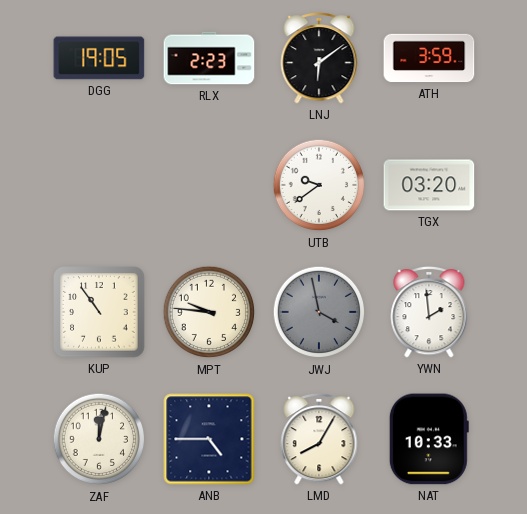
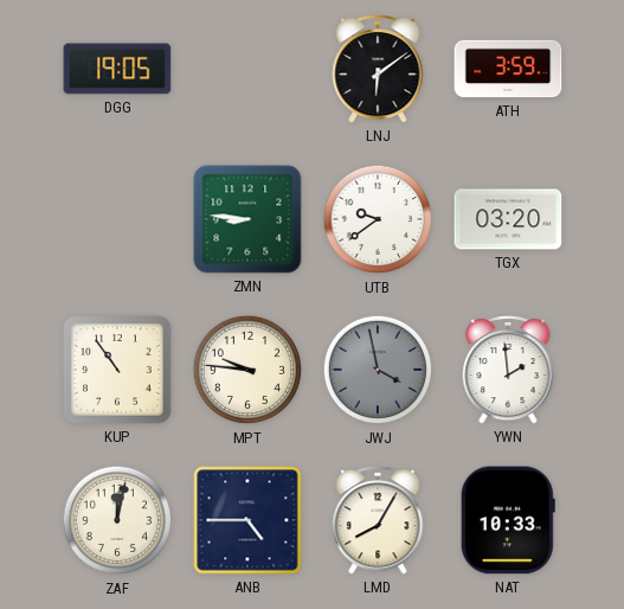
RLX: 2:23 -> none
ZMN: none -> 8:46
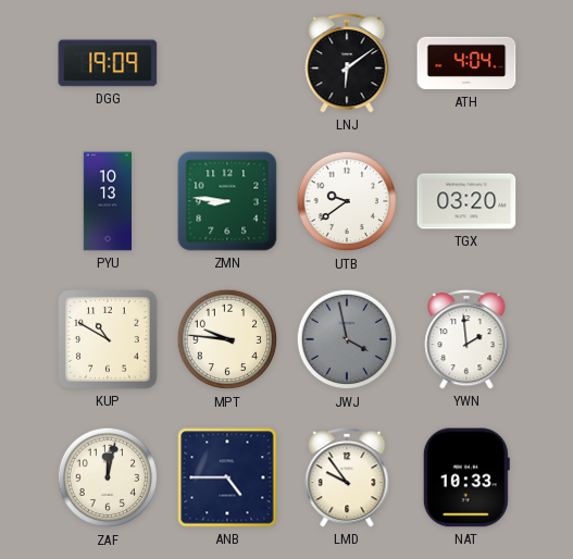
DGG: 19:05 -> 19:09
ATH: 3:59 -> 4:04
PYU: none -> 10:13
KUP: 10:54 -> 10:50
LMD: 8:05 -> 9:54
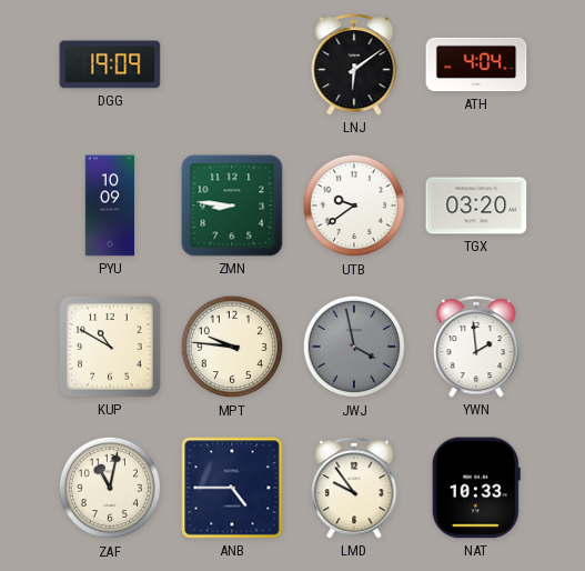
PYU: 10:13 -> 10:09
ZAF: 12:02 -> 11:02
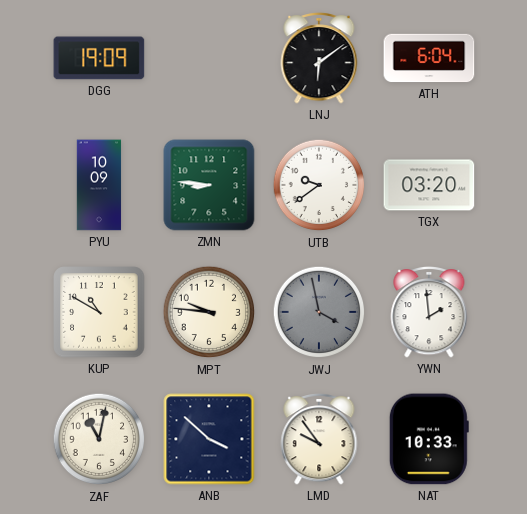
ATH: 4:04 -> 6:04
ANB: 4:45 -> 3:52
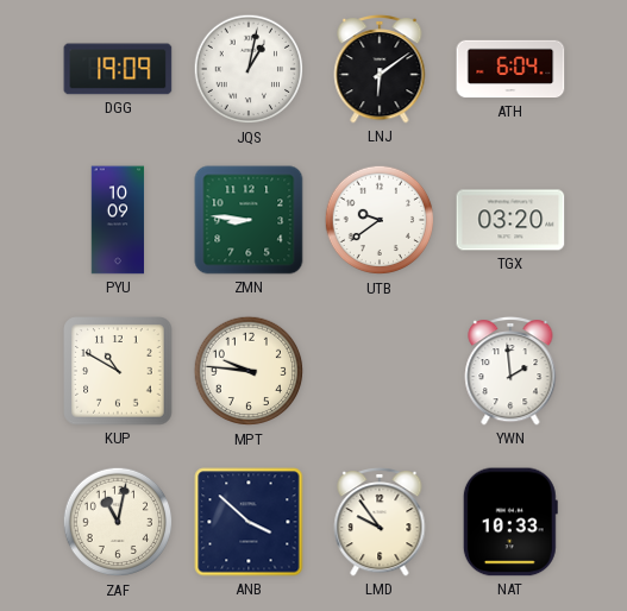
JQS: none -> 1:02
JWJ: 3:58 -> none
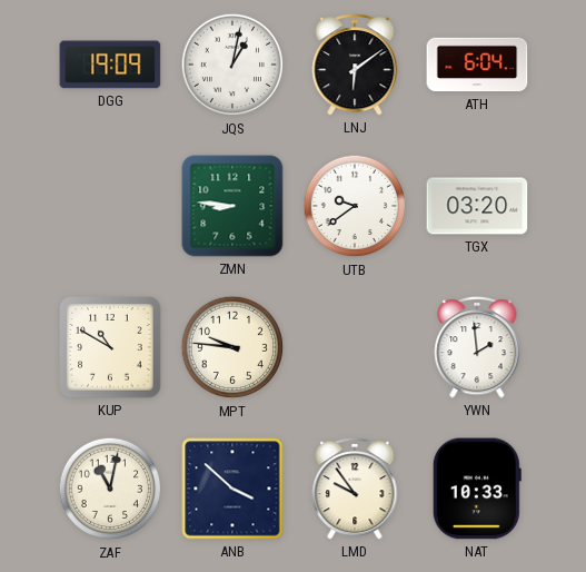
PYU: 10:09 -> none
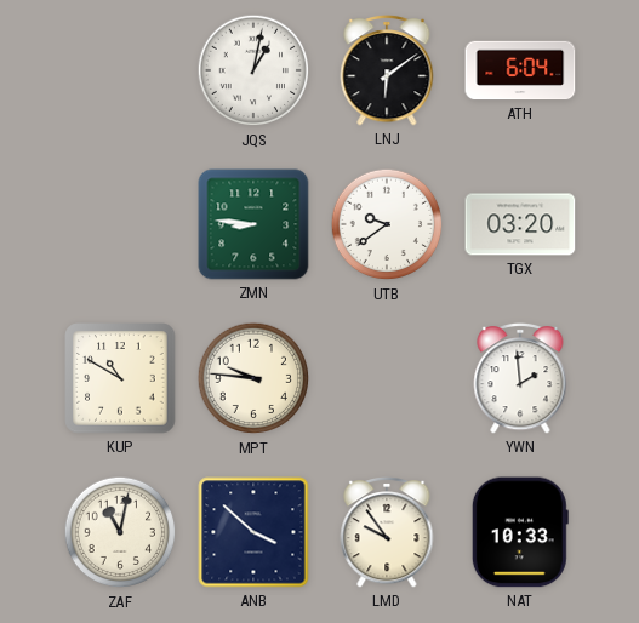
DGG: 19:09 -> none
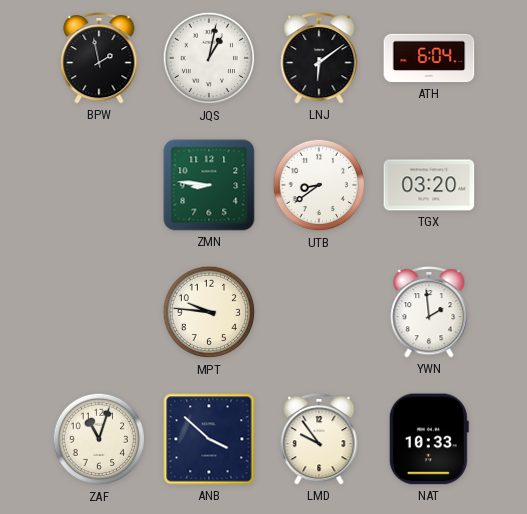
BPW: none -> 1:58
UTB: 9:39 -> 8:39
KUP: 10:50 -> none
ZAF: 11:02 -> 11:03
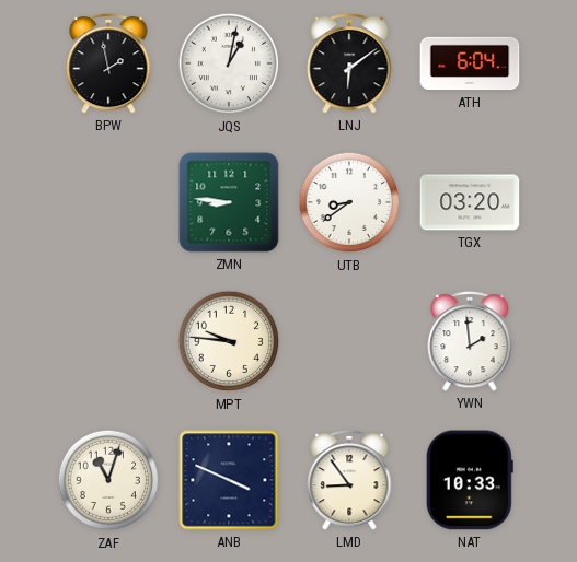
ANB: 3:52 -> 3:49
LMD: 9:54 -> 8:54
